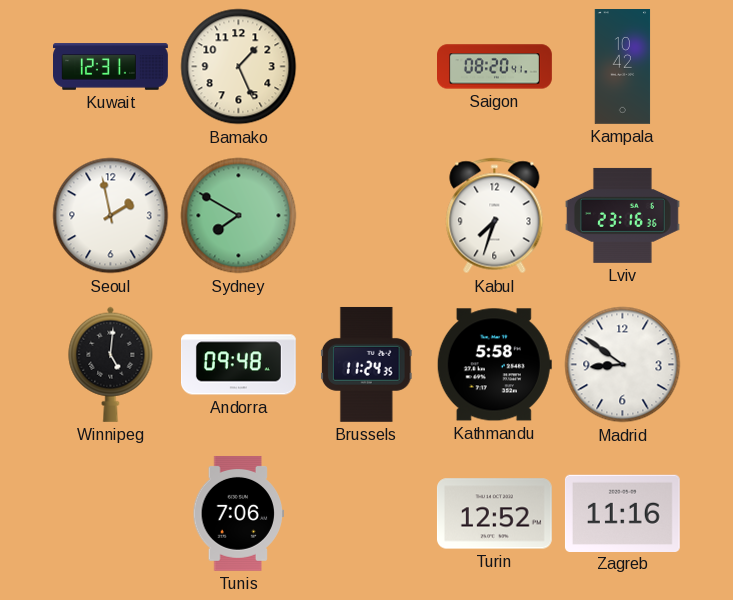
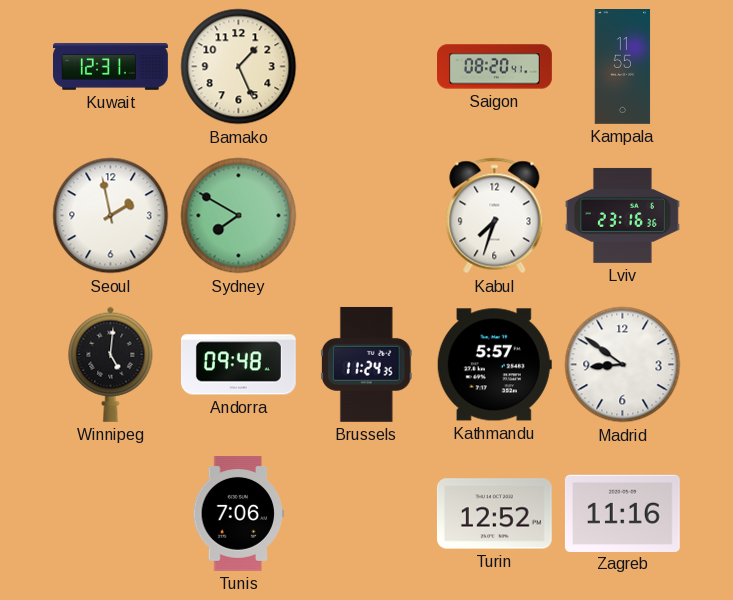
Kampala: 10:42 -> 11:55
Kathmandu: 5:58 -> 5:57
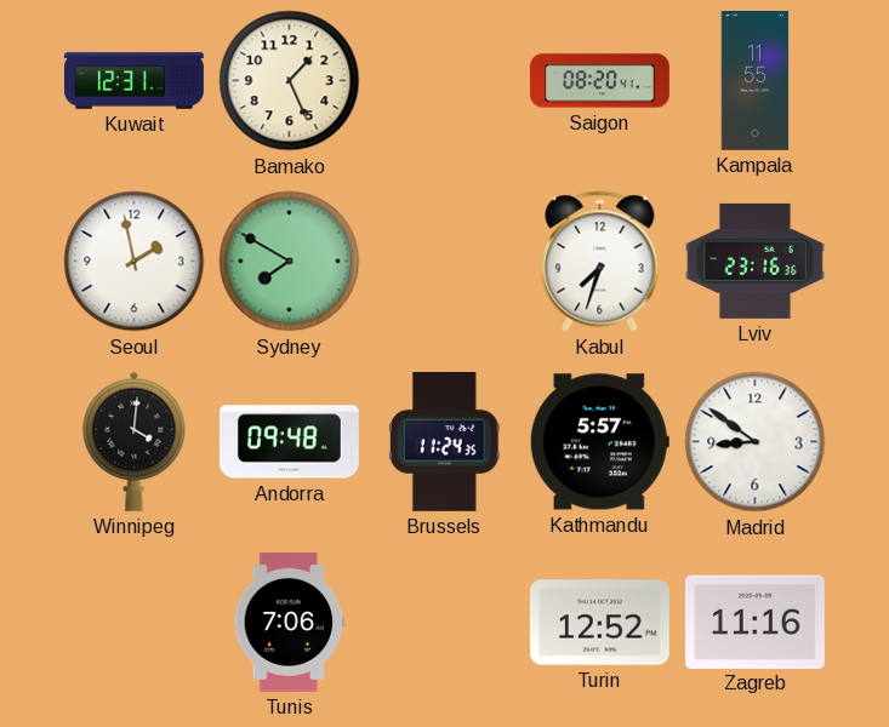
Winnipeg: 5:01 -> 4:01
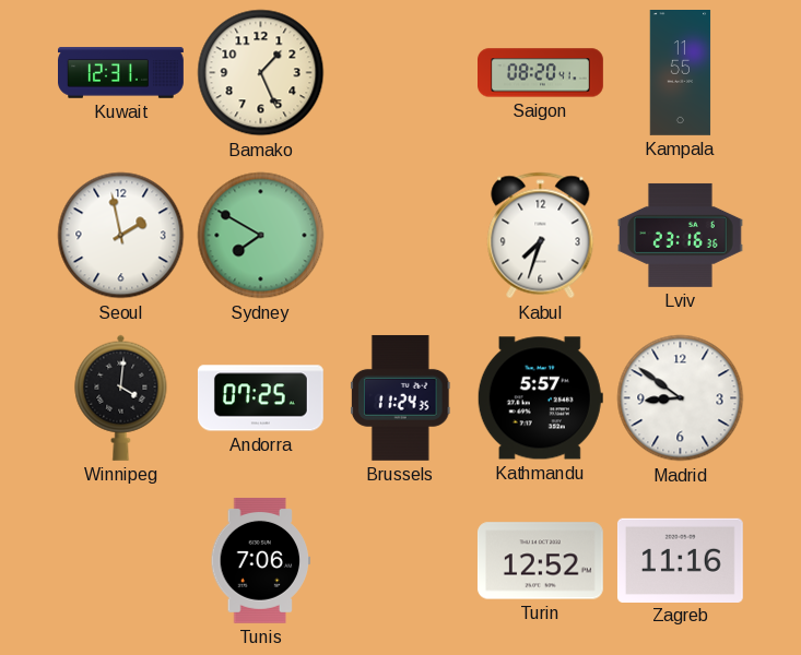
Andorra: 09:48 -> 07:25
